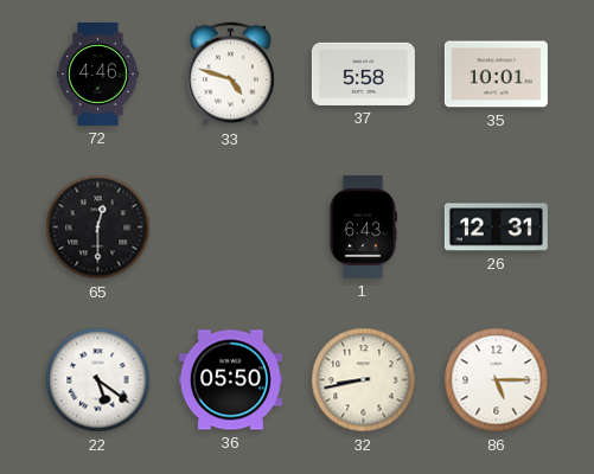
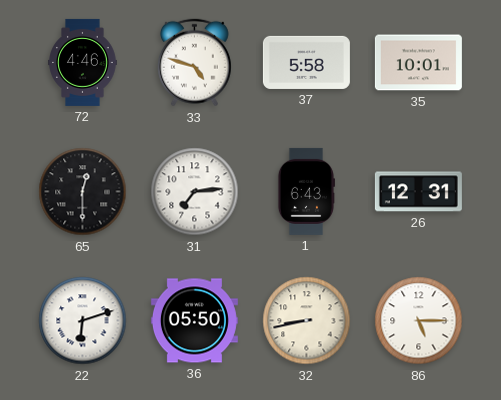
31: none -> 7:14
22: 5:21 -> 6:12
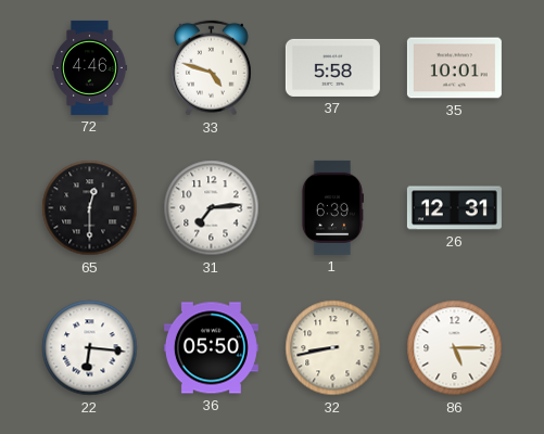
1: 6:43 -> 6:39
22: 6:12 -> 6:16
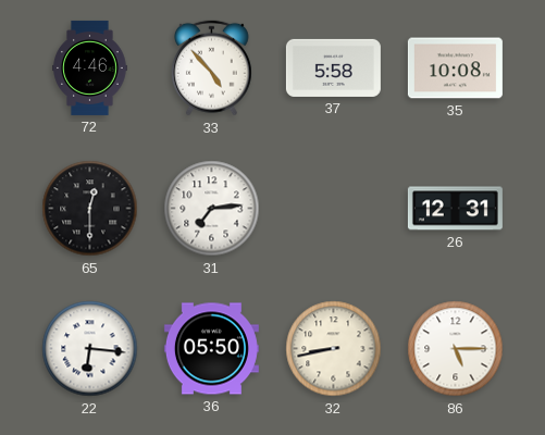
33: 4:48 -> 4:53
35: 10:01 -> 10:08
1: 6:39 -> none
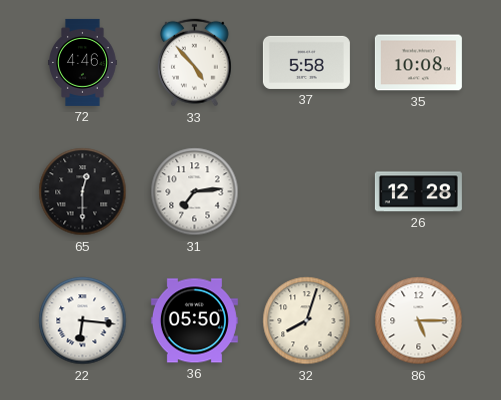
26: 12:31 -> 12:28
32: 8:43 -> 8:03
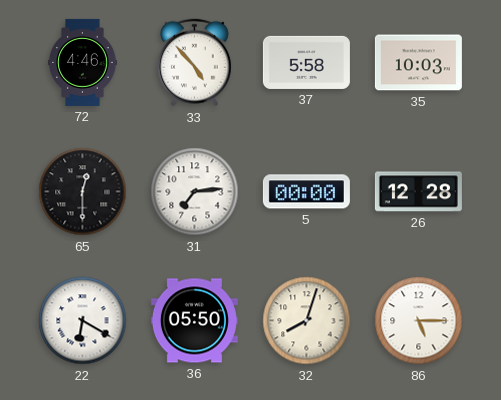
35: 10:08 -> 10:03
5: none -> 00:00
22: 6:16 -> 6:20
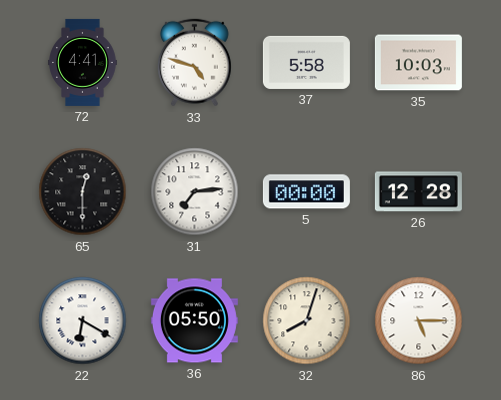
72: 4:46 -> 4:41
33: 4:53 -> 4:48
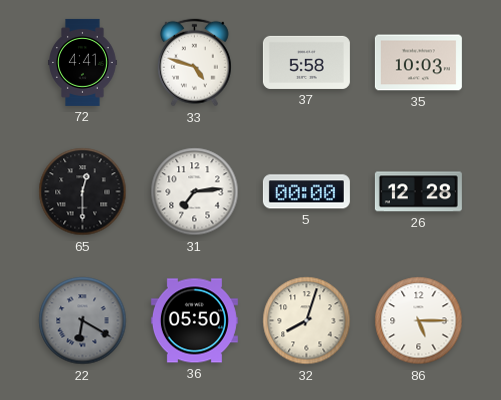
22 dial: white -> grey
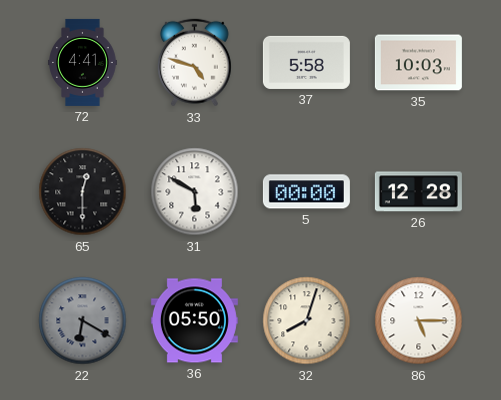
31: 7:14 -> 5:50
